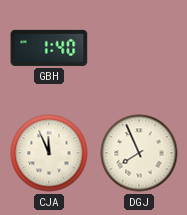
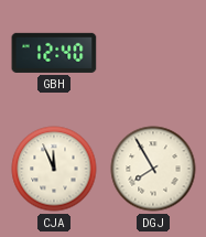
GBH: 1:40 -> 12:40
DGJ: 7:56 -> 7:55
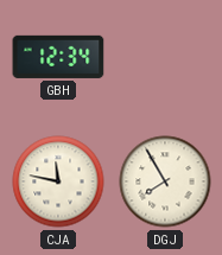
GBH: 12:40 -> 12:34
CJA: 11:56 -> 11:47
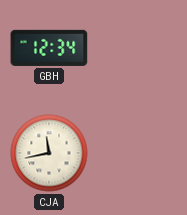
CJA: 11:47 -> 11:43
DGJ: 7:55 -> none
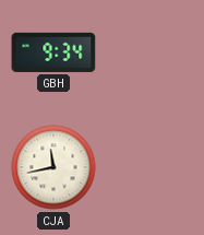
GBH: 12:34 -> 9:34
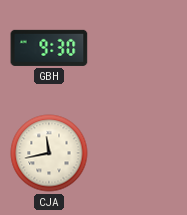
GBH: 9:34 -> 9:30
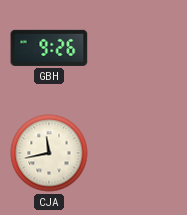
GBH: 9:30 -> 9:26
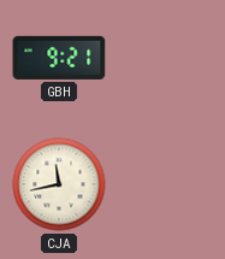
GBH: 9:26 -> 9:21
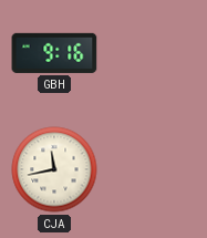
GBH: 9:21 -> 9:16
